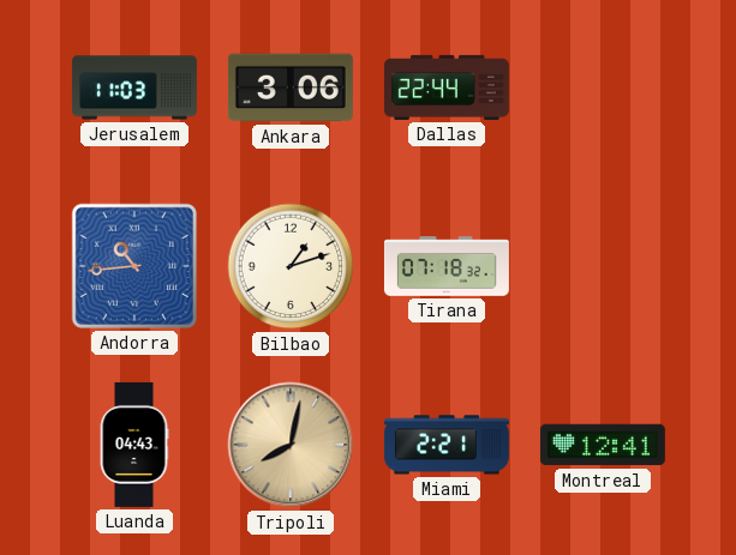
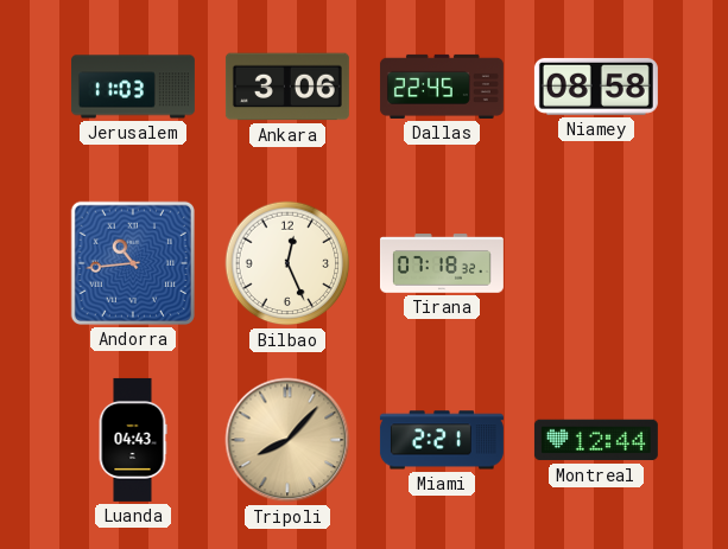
Dallas: 22:44 -> 22:45
Niamey: none -> 08:58
Bilbao: 1:12 -> 12:26
Tripoli: 8:02 -> 8:07
Montreal: 12:41 -> 12:44
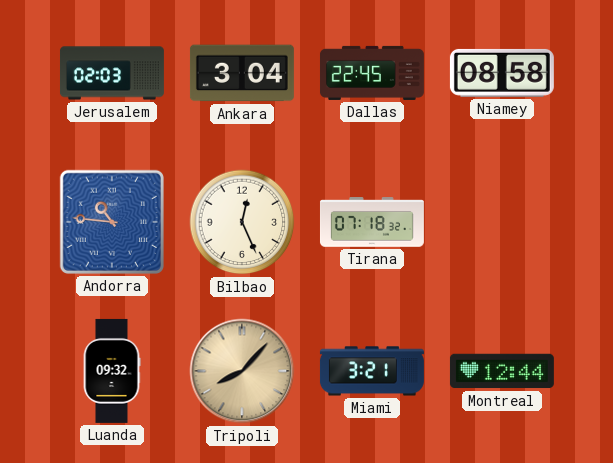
Jerusalem: 11:03 -> 02:03
Ankara: 3:06 -> 3:04
Andorra: 10:44 -> 10:46
Luanda: 04:43 -> 09:32
Miami: 2:21 -> 3:21
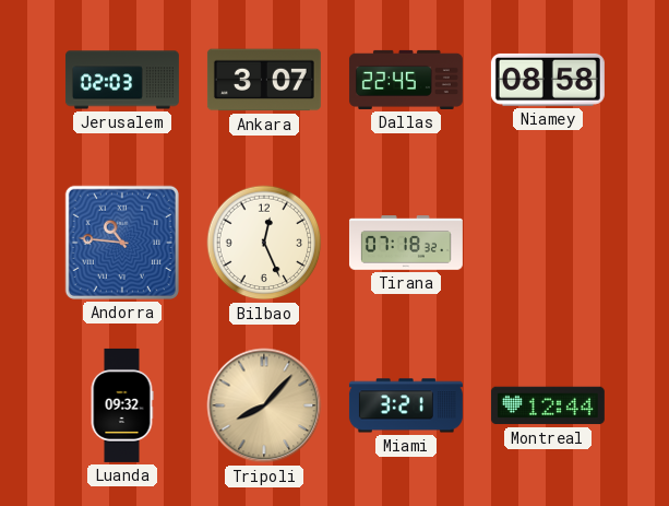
Ankara: 3:04 -> 3:07
